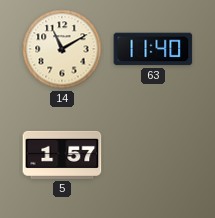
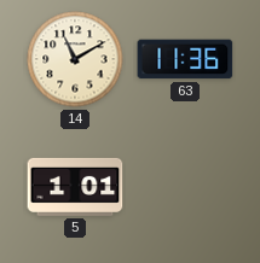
63: 11:40 -> 11:36
5: 1:57 -> 1:01
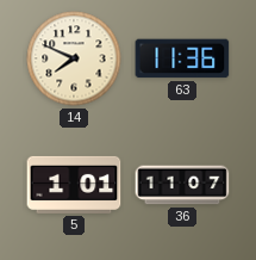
14: 11:10 -> 7:49
36: none -> 11:07
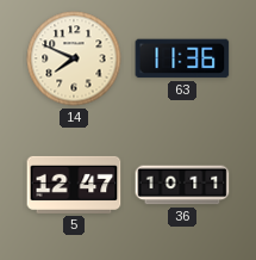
5: 1:01 -> 12:47
36: 11:07 -> 10:11
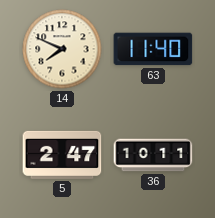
63: 11:36 -> 11:40
5: 12:47 -> 2:47
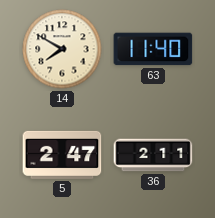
14: 7:49 -> 7:50
36: 10:11 -> 2:11
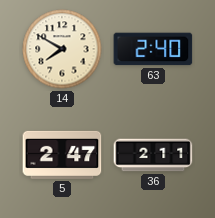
63: 11:40 -> 2:40
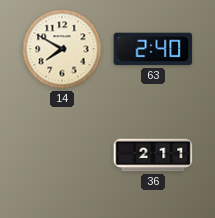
5: 2:47 -> none
